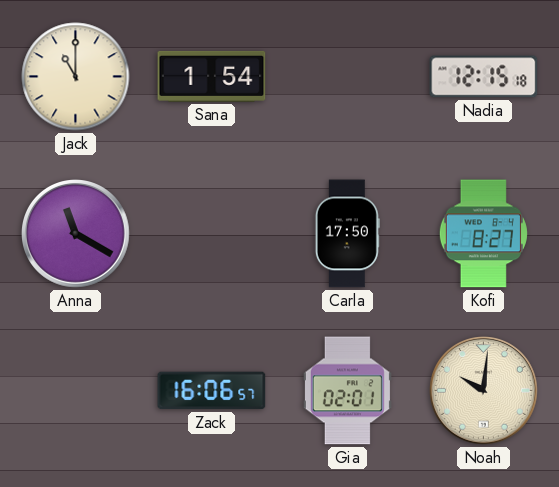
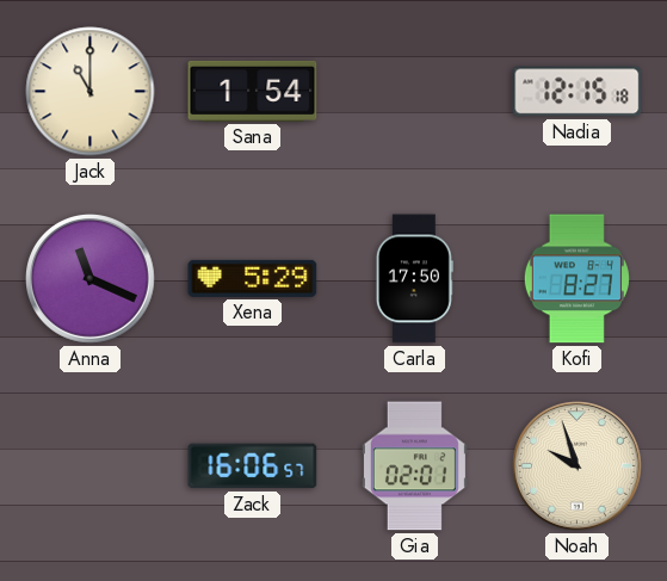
Anna: 11:20 -> 11:19
Xena: none -> 5:29
Noah: 10:01 -> 9:57
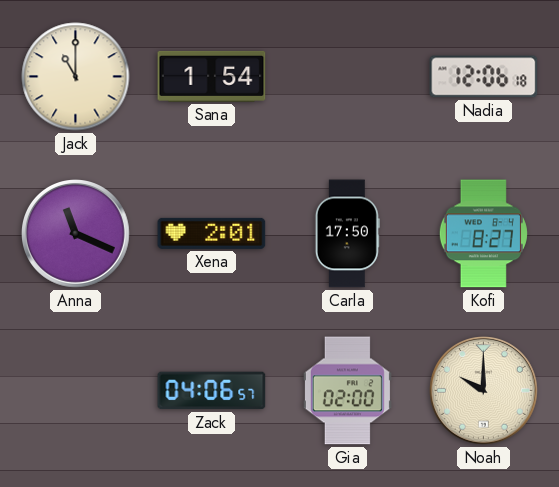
Nadia: 12:15 -> 12:06
Xena: 5:29 -> 2:01
Zack: 16:06 -> 04:06
Gia: 02:01 -> 02:00
Noah: 9:57 -> 10:00
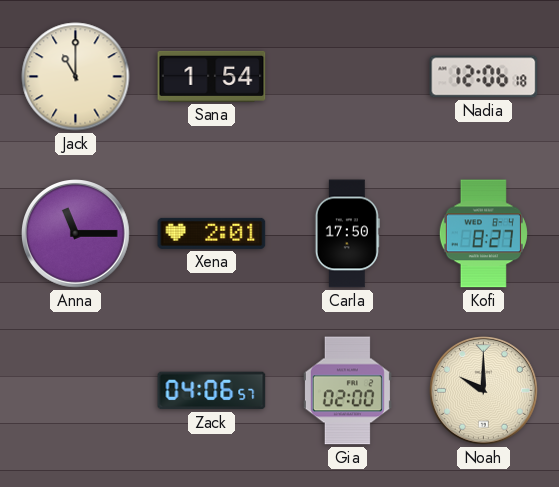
Anna: 11:19 -> 11:15
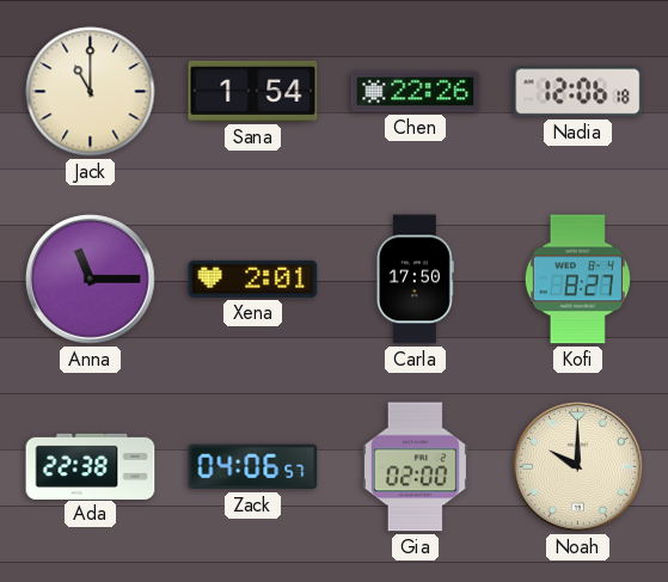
Chen: none -> 22:26
Ada: none -> 22:38
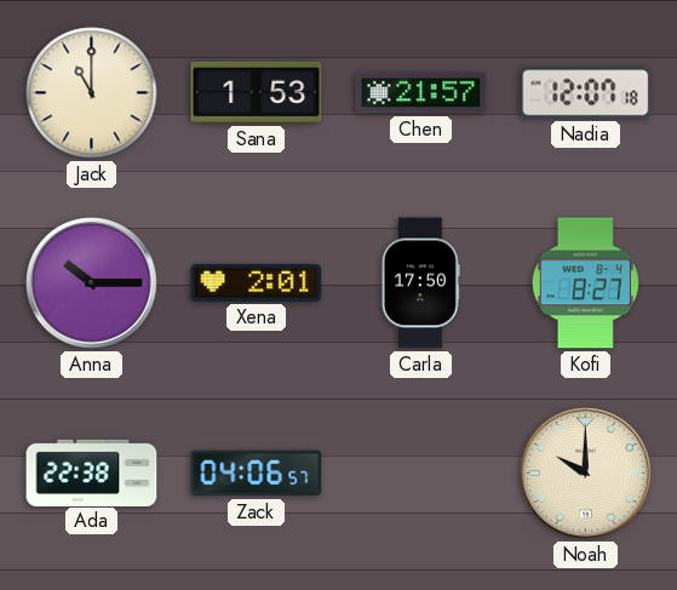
Sana: 1:54 -> 1:53
Chen: 22:26 -> 21:57
Nadia: 12:06 -> 12:07
Anna: 11:15 -> 10:15
Gia: 02:00 -> none
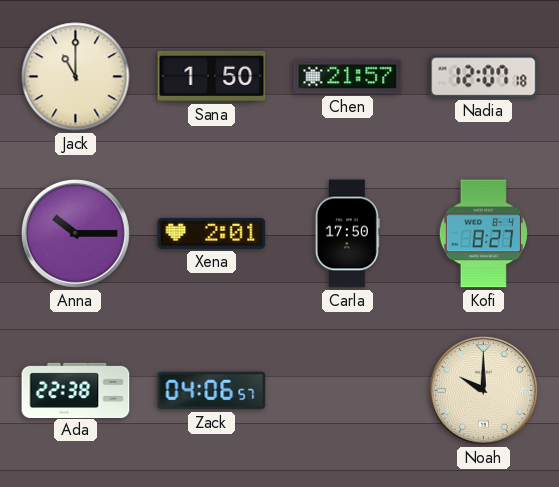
Sana: 1:53 -> 1:50
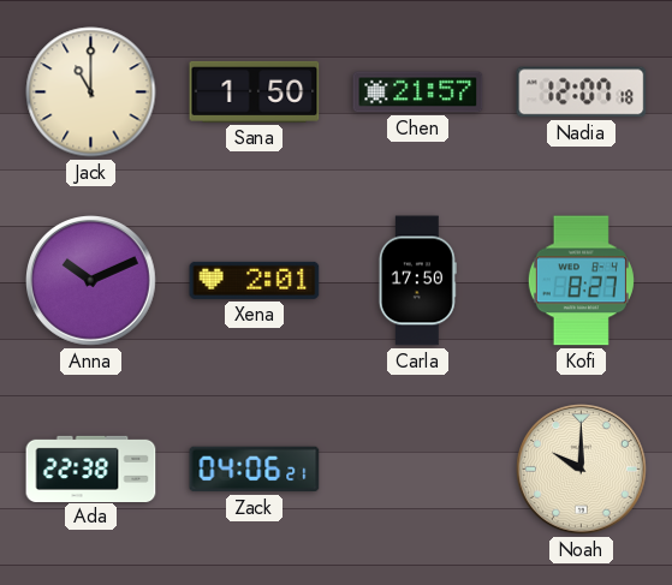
Anna: 10:15 -> 10:11
Zack: 04:06:57 -> 04:06:21
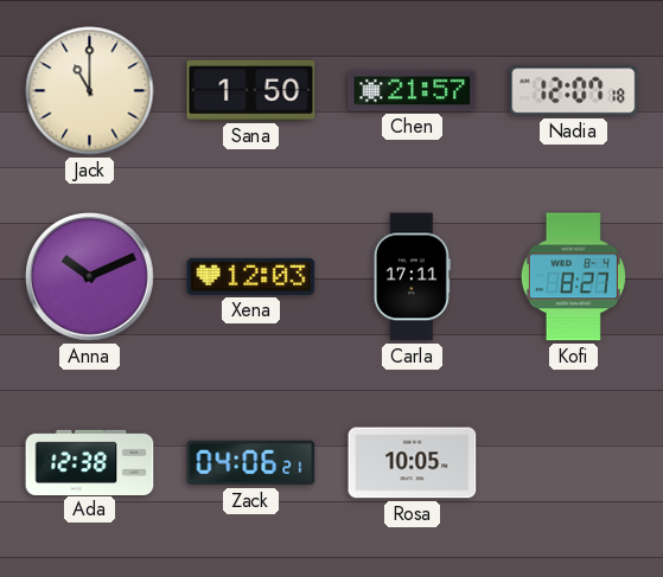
Xena: 2:01 -> 12:03
Carla: 17:50 -> 17:11
Ada: 22:38 -> 12:38
Rosa: none -> 10:05
Noah: 10:00 -> none
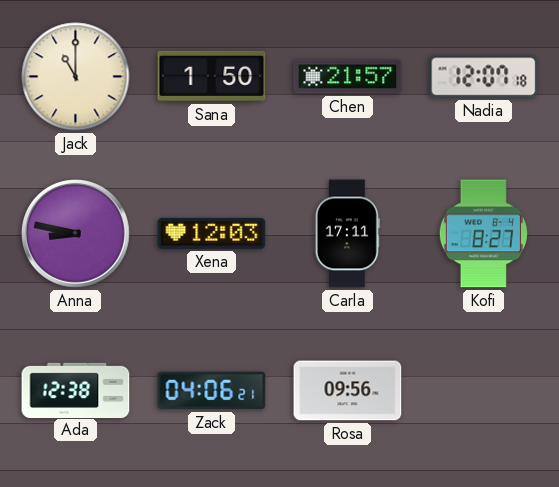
Anna: 10:11 -> 8:47
Rosa: 10:05 -> 09:56
